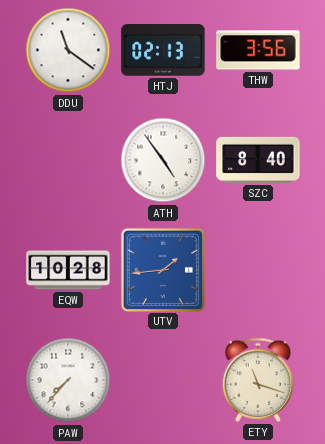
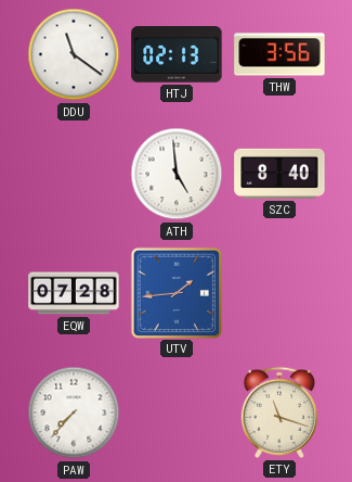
ATH: 4:54 -> 4:59
EQW: 10:28 -> 07:28
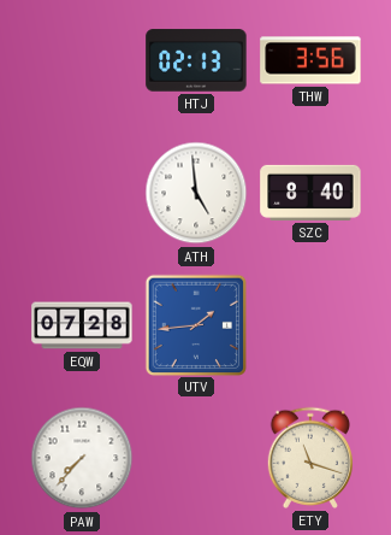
DDU: 11:21 -> none
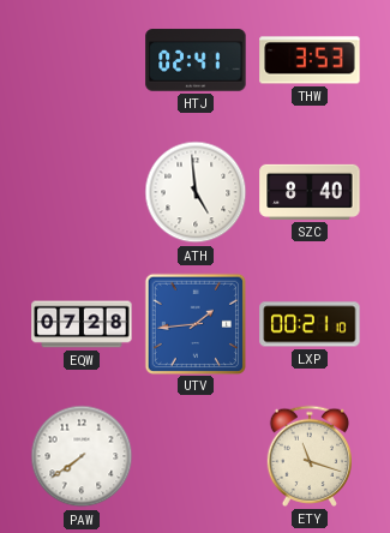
HTJ: 02:13 -> 02:41
THW: 3:56 -> 3:53
LXP: none -> 00:21
PAW: 7:37 -> 7:39
